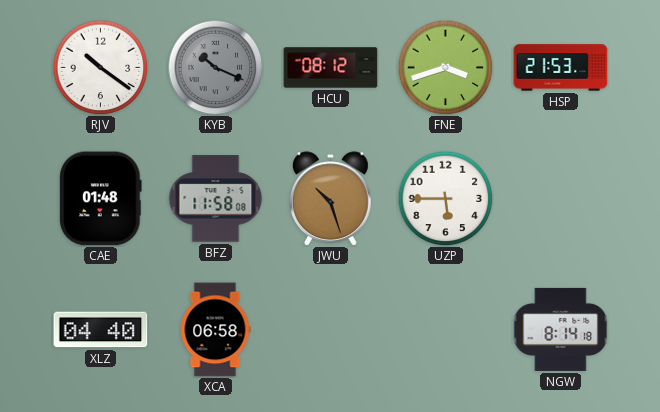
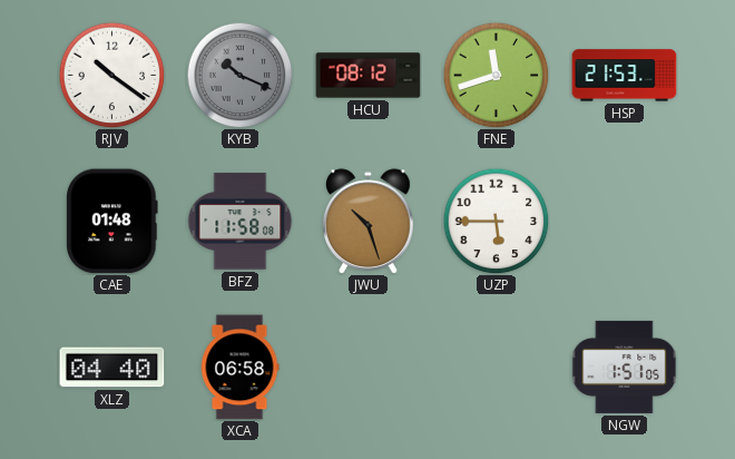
FNE: 3:42 -> 11:42
NGW: 8:14 -> 1:51
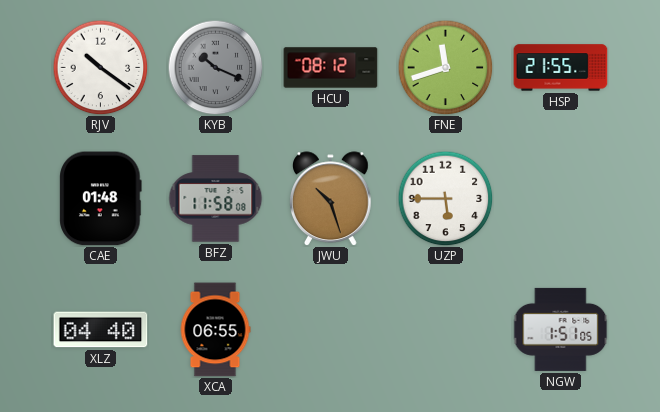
HSP: 21:53 -> 21:55
XCA: 06:58 -> 06:55
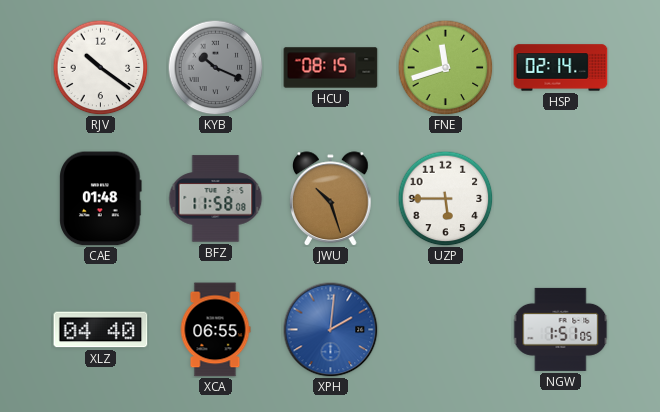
HCU: 08:12 -> 08:15
HSP: 21:55 -> 02:14
XPH: none -> 2:01
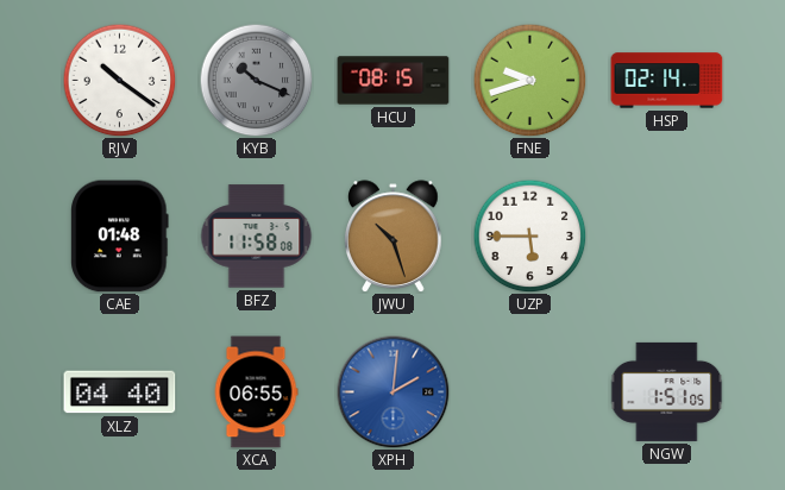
FNE: 11:42 -> 9:42
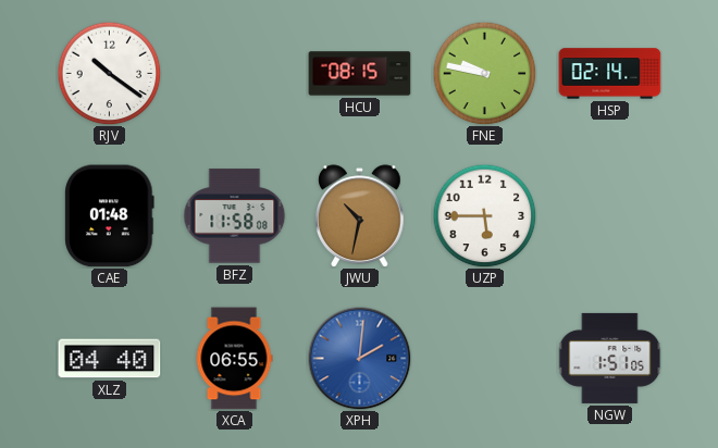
KYB: 10:19 -> none
FNE: 9:42 -> 9:47
JWU: 10:27 -> 10:32
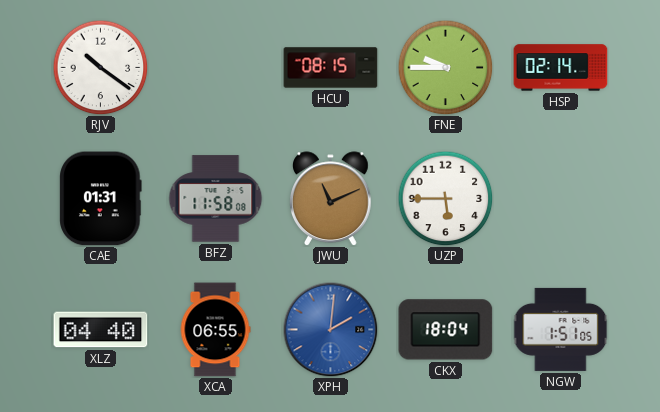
FNE: 9:47 -> 9:45
CAE: 01:48 -> 01:31
JWU: 10:32 -> 11:11
CKX: none -> 18:04
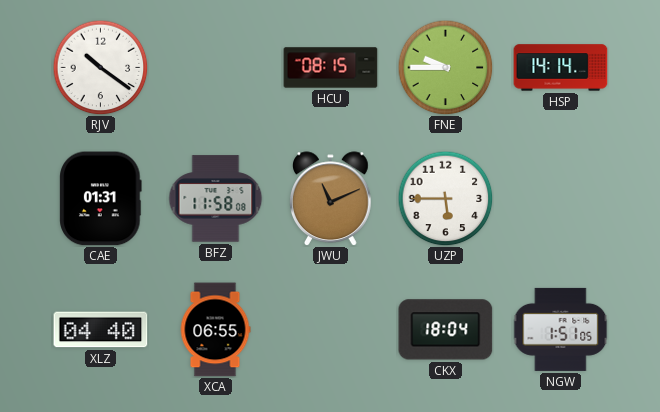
HSP: 02:14 -> 14:14
XPH: 2:01 -> none
